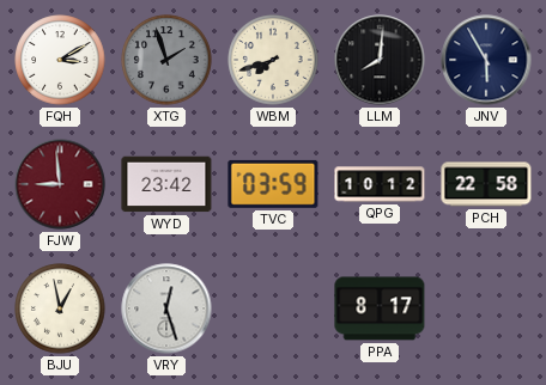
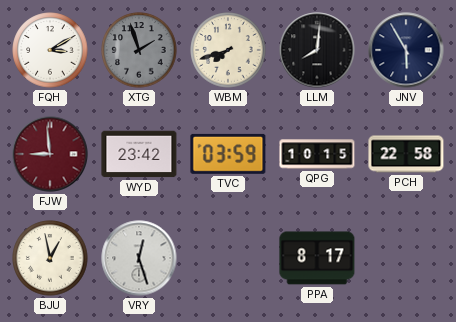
QPG: 10:12 -> 10:15
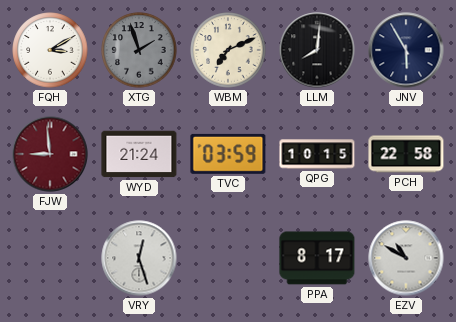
WBM: 7:42 -> 7:11
WYD: 23:42 -> 21:24
BJU: 12:58 -> none
EZV: none -> 10:50
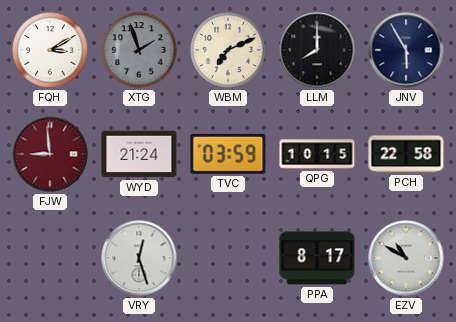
LLM: 8:01 -> 8:00
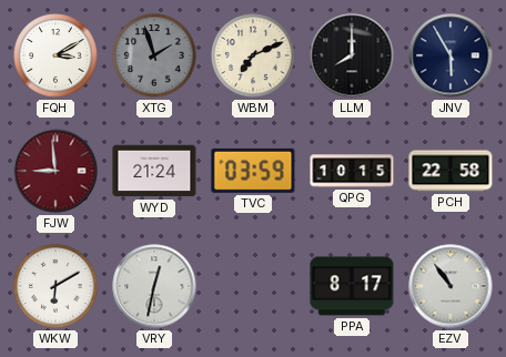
WKW: none -> 6:10
VRY: 12:27 -> 12:32
EZV: 10:50 -> 10:54
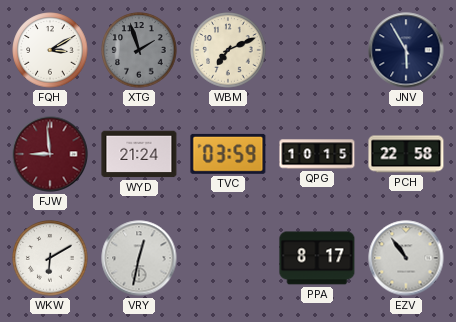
LLM: 8:00 -> none
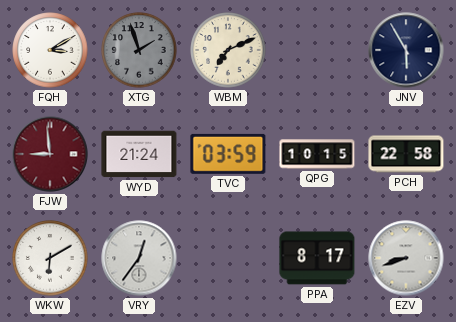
VRY: 12:32 -> 12:36
EZV: 10:54 -> 8:42
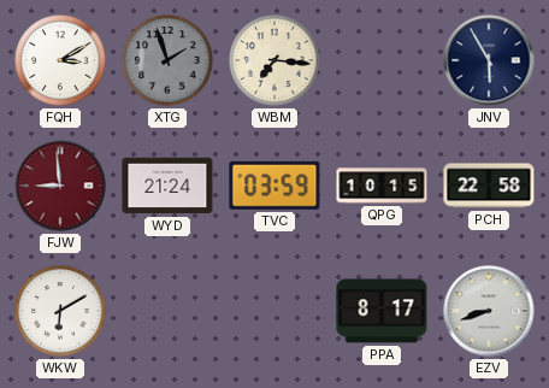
WBM: 7:11 -> 7:16
VRY: 12:36 -> none
